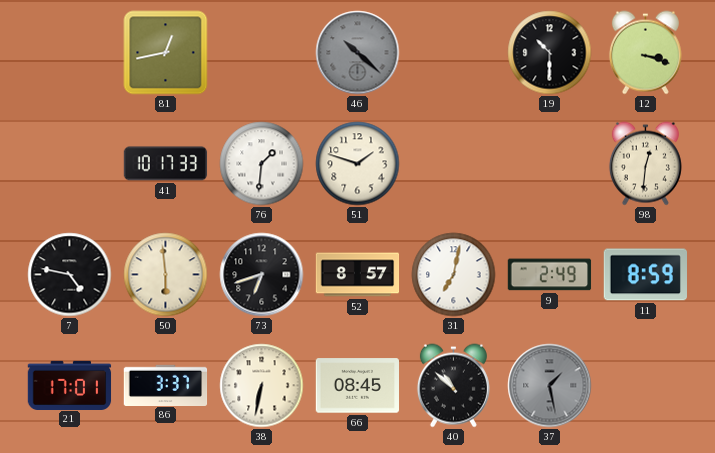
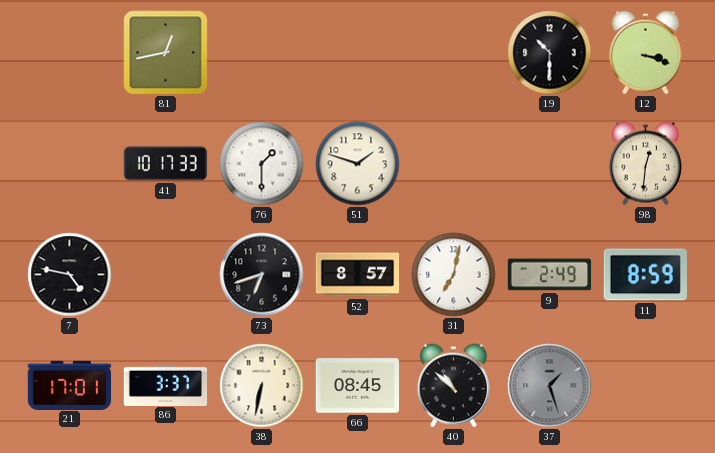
46: 10:22 -> none
76: 1:31 -> 1:30
50: 5:59 -> none
37: 1:28 -> 1:27
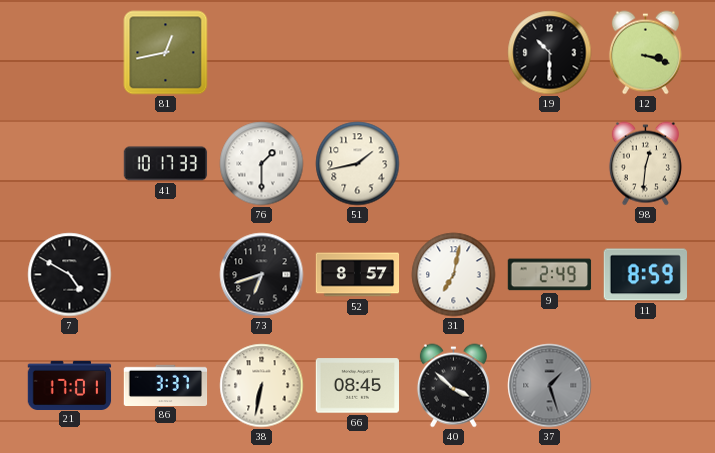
51: 1:48 -> 1:43
7: 4:47 -> 4:50
40: 10:52 -> 3:52
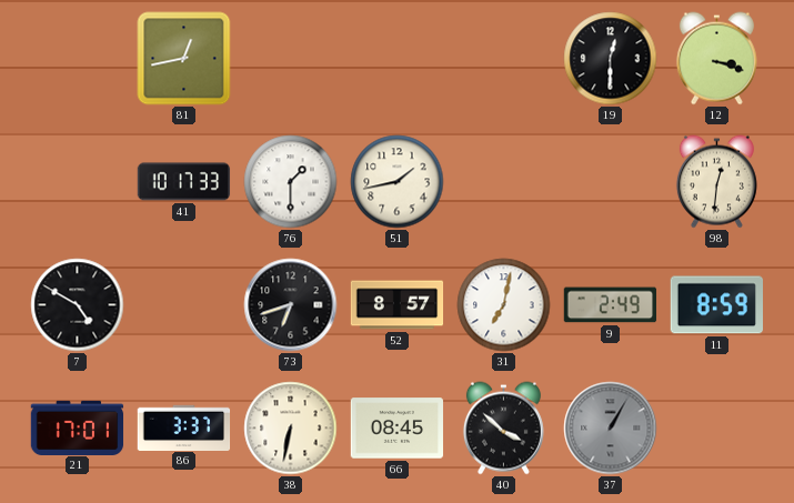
19: 10:30 -> 12:30
37: 1:27 -> 1:05
